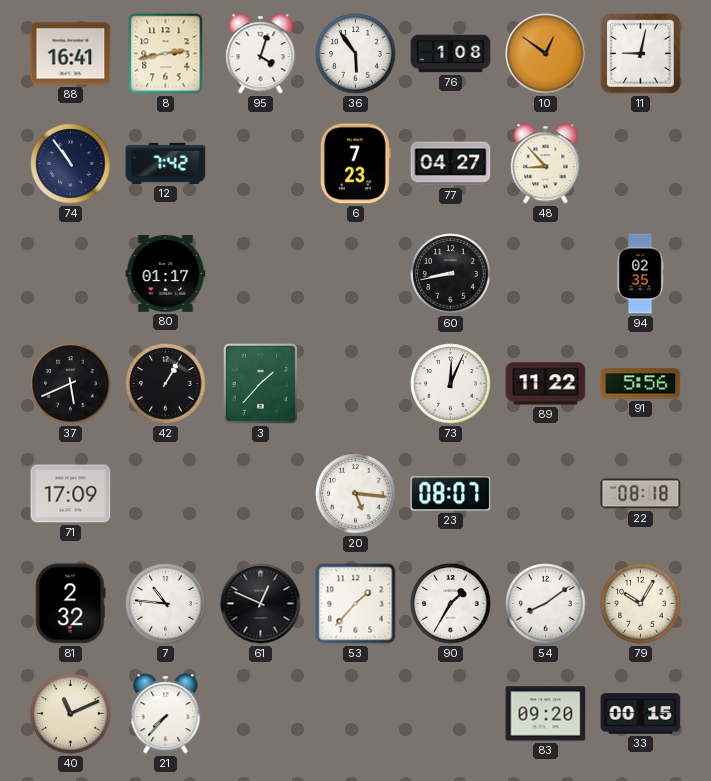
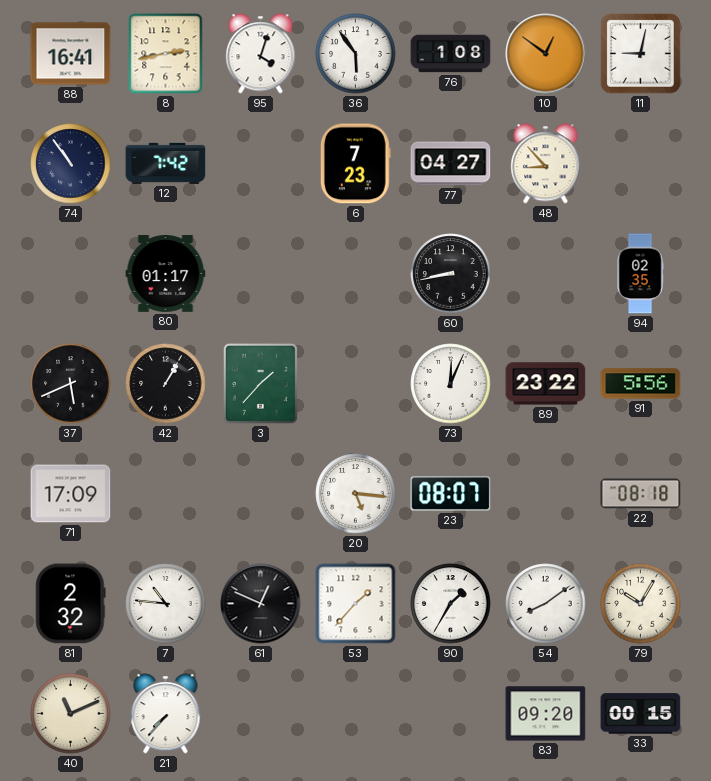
89: 11:22 -> 23:22
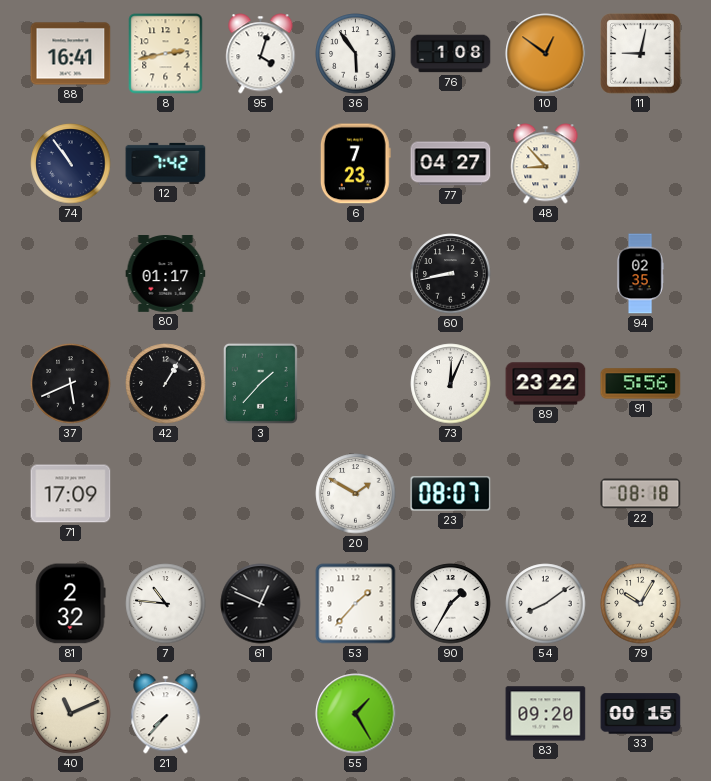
20: 5:16 -> 1:50
55: none -> 1:25
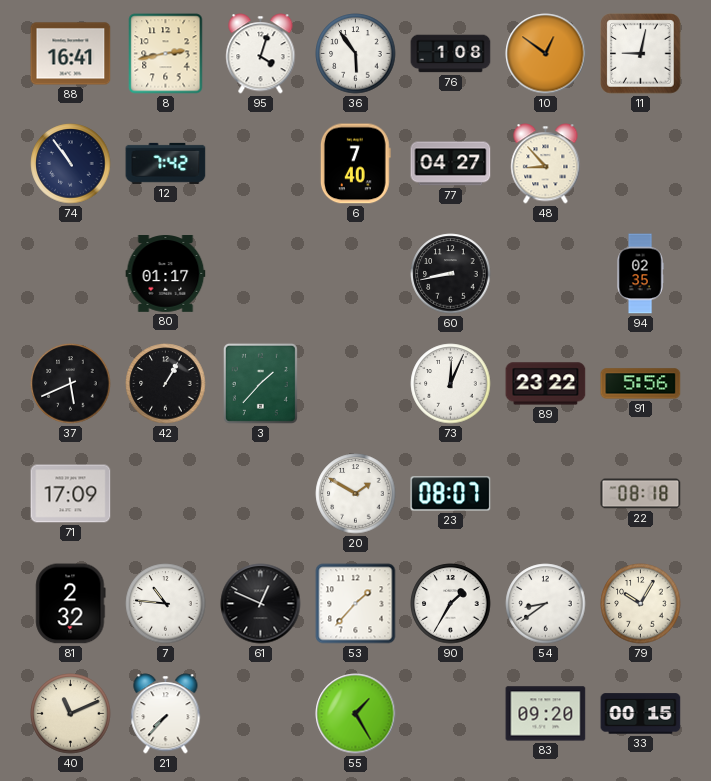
6: 7:23 -> 7:40
54: 8:09 -> 8:39
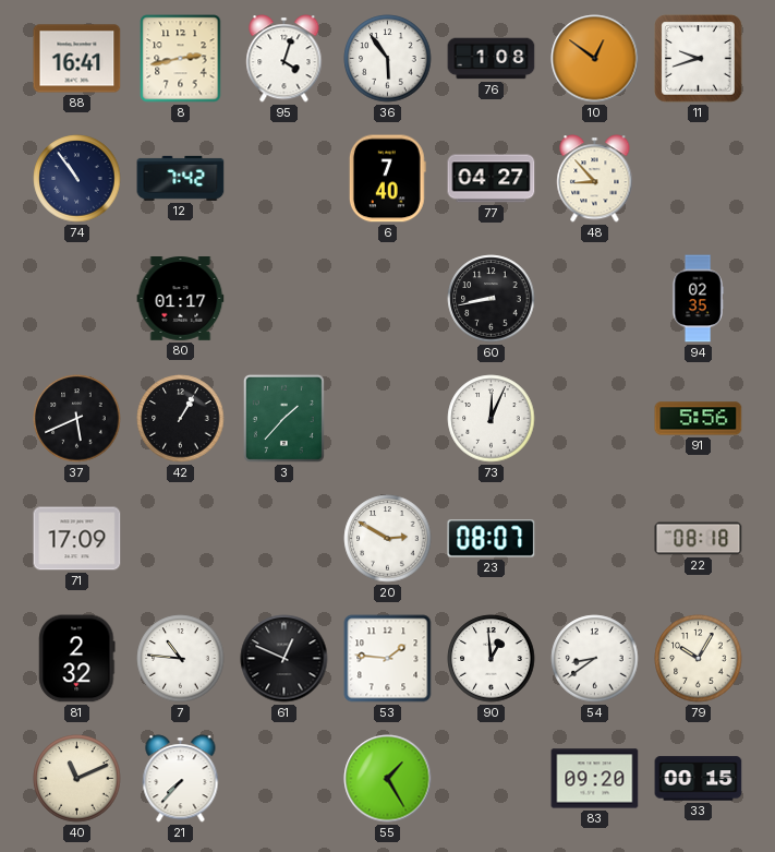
11: 9:02 -> 9:42
89: 23:22 -> none
20: 1:50 -> 2:50
53: 1:37 -> 1:46
90: 1:35 -> 12:59
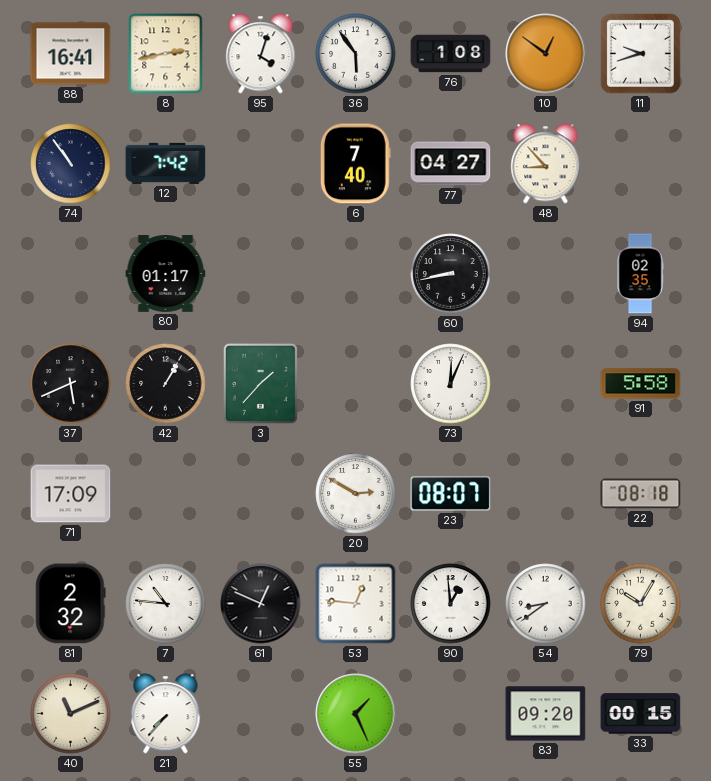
91: 5:56 -> 5:58
53: 1:46 -> 12:46
55: 1:25 -> 1:26
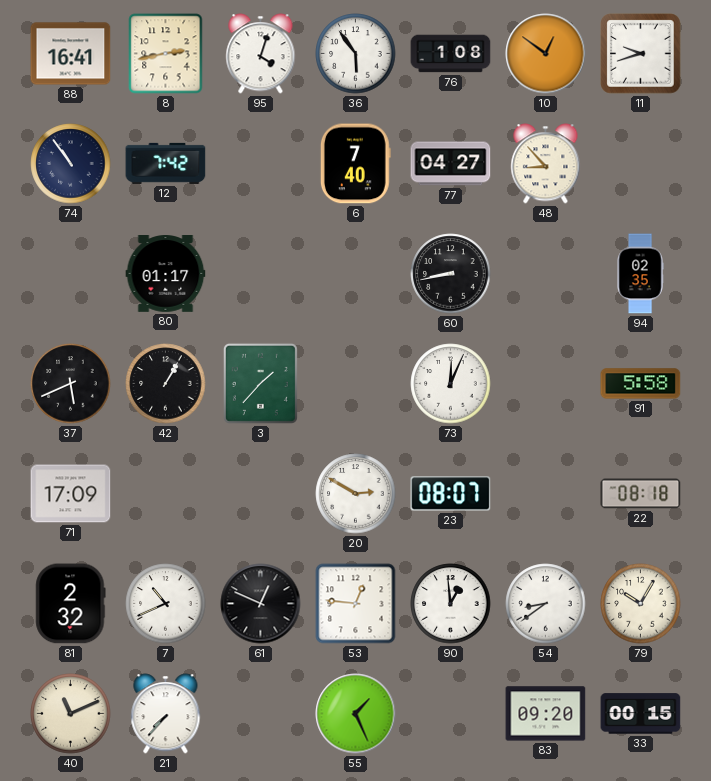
7: 10:46 -> 10:41
